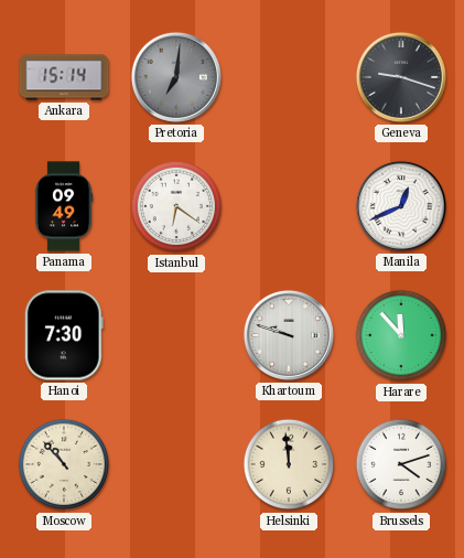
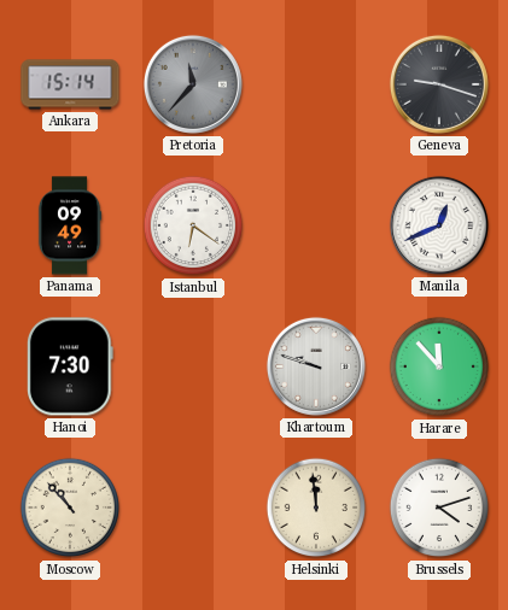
Pretoria: 7:01 -> 11:37
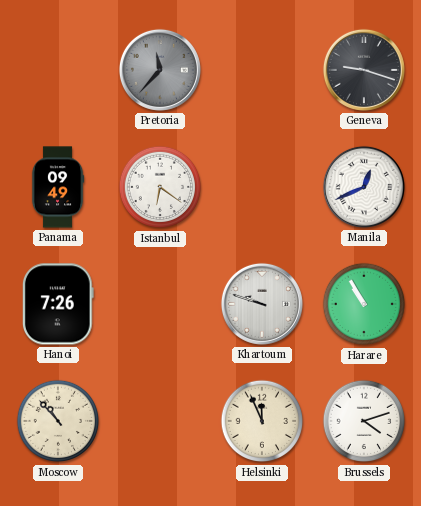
Ankara: 15:14 -> none
Hanoi: 7:30 -> 7:26
Harare: 11:53 -> 10:55
Helsinki: 11:59 -> 11:56
